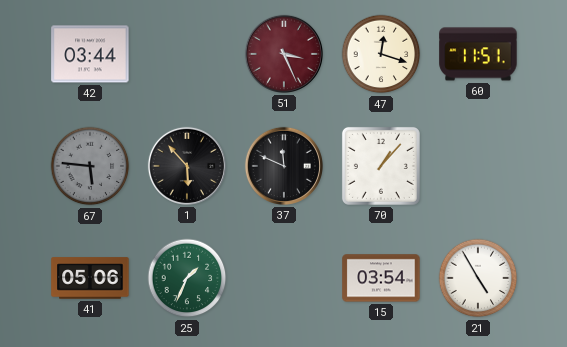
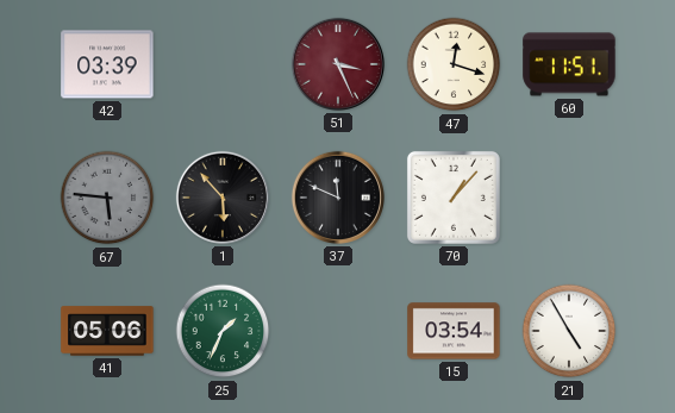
42: 03:44 -> 03:39
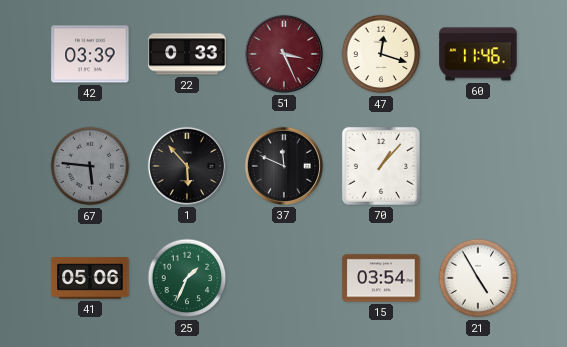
22: none -> 0:33
60: 11:51 -> 11:46
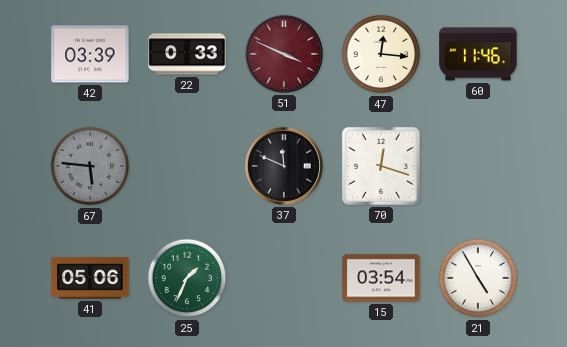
51: 3:26 -> 3:49
47: 12:18 -> 12:16
1: 5:53 -> none
70: 1:07 -> 12:18
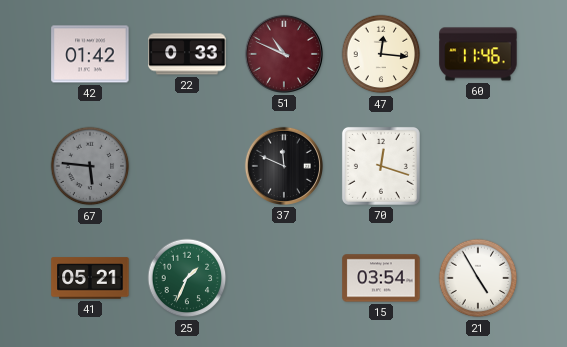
42: 03:39 -> 01:42
51: 3:49 -> 10:49
41: 05:06 -> 05:21
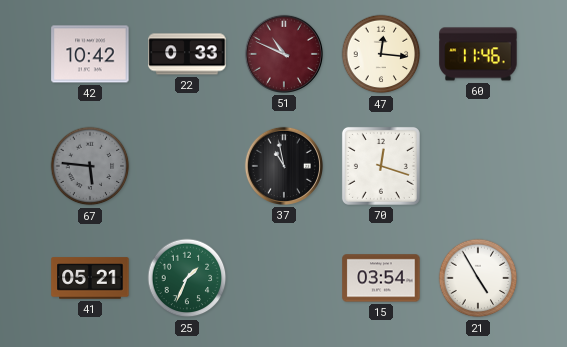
42: 01:42 -> 10:42
37: 11:49 -> 10:58
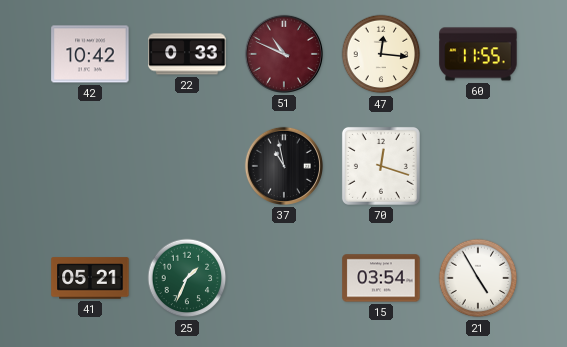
60: 11:46 -> 11:55
67: 5:46 -> none
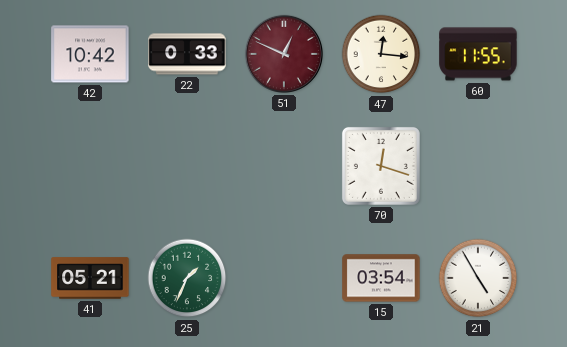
51: 10:49 -> 12:49
37: 10:58 -> none
